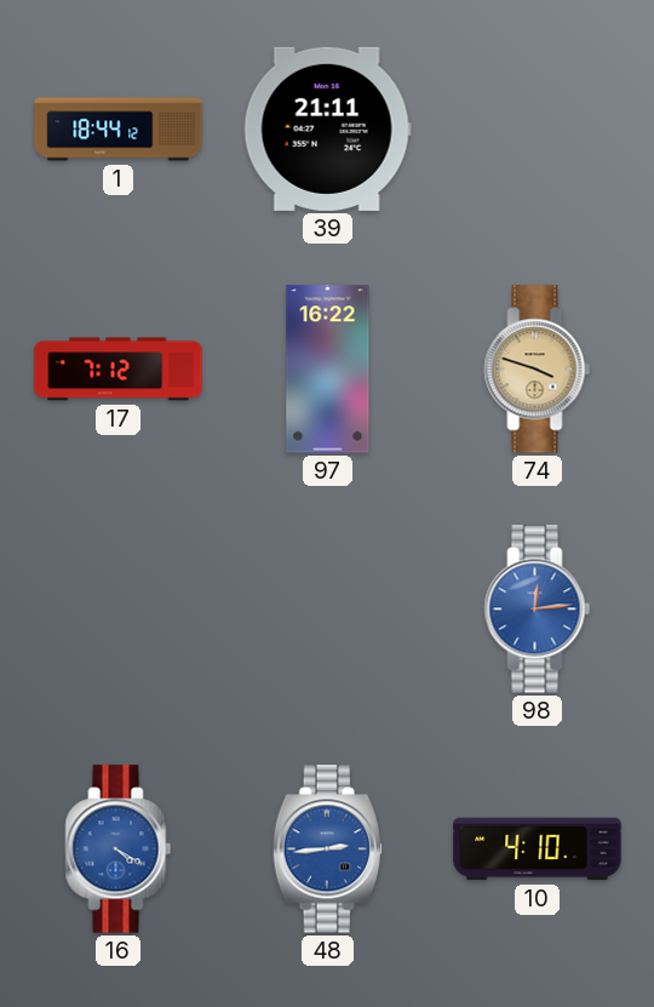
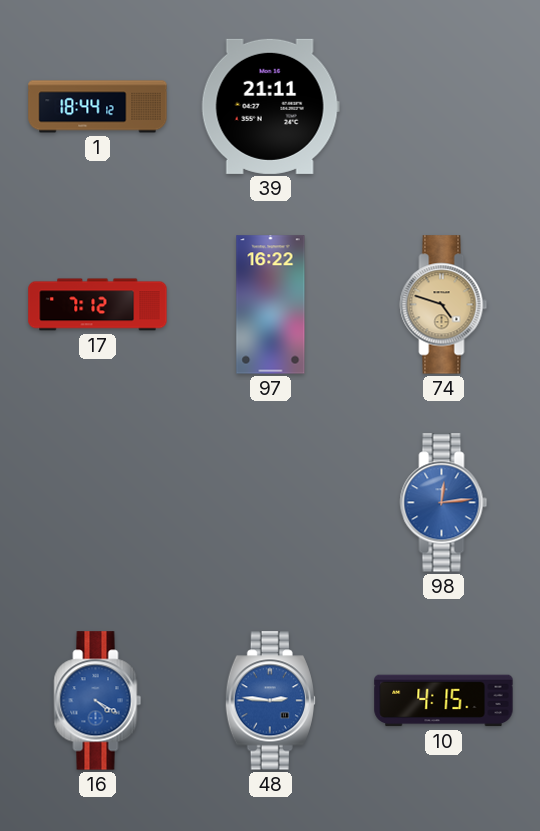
74: 3:48 -> 4:48
48: 2:44 -> 2:46
10: 4:10 -> 4:15
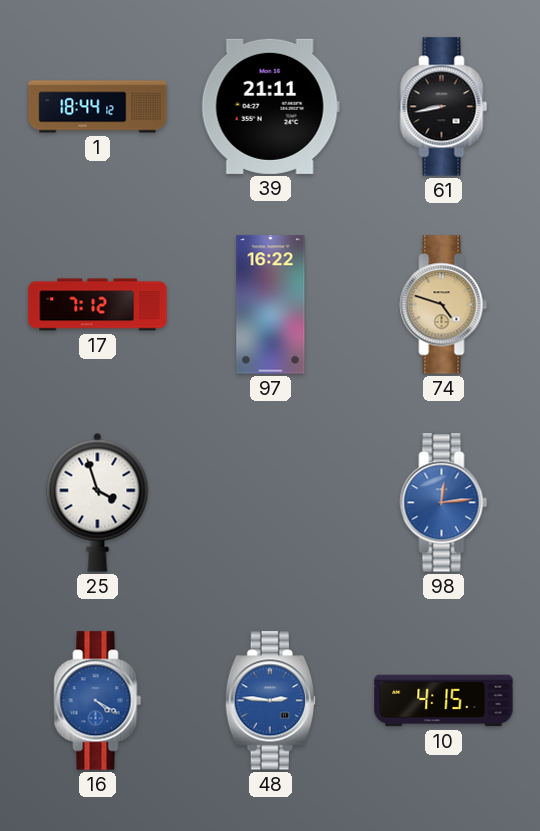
61: none -> 8:43
25: none -> 3:57
